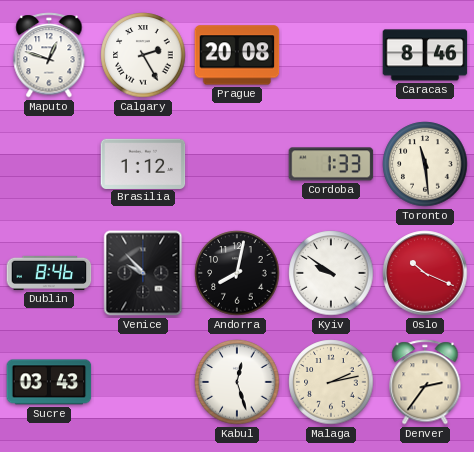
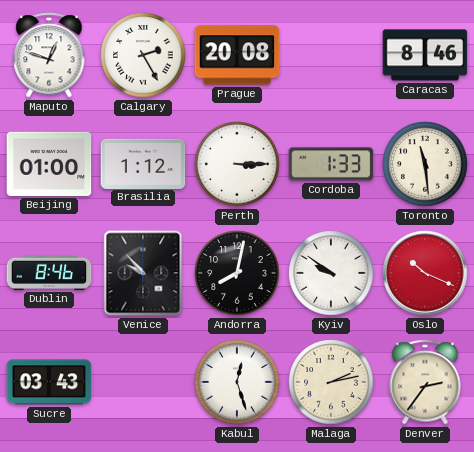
Beijing: none -> 01:00
Perth: none -> 3:15
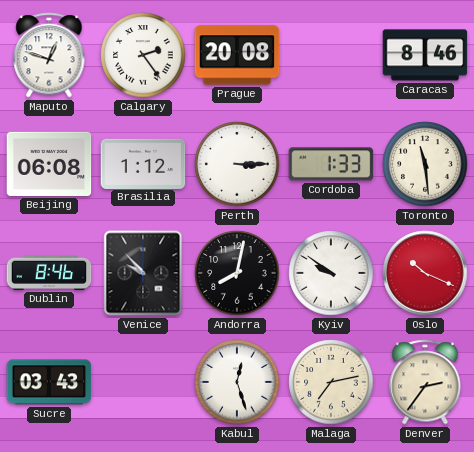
Calgary: 2:25 -> 2:24
Beijing: 01:00 -> 06:08
Malaga: 2:13 -> 7:13
